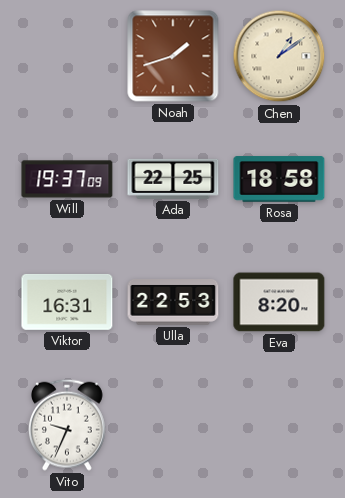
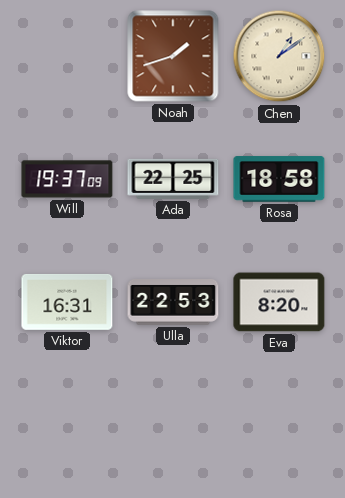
Vito: 9:34 -> none
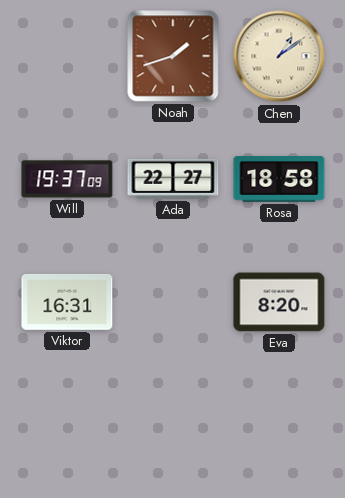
Ada: 22:25 -> 22:27
Ulla: 22:53 -> none
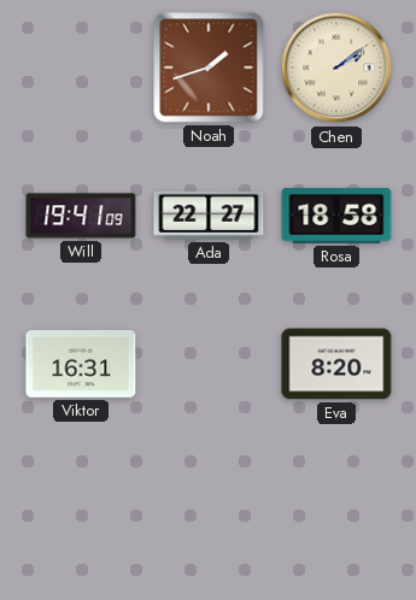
Chen: 1:09 -> 2:09
Will: 19:37 -> 19:41
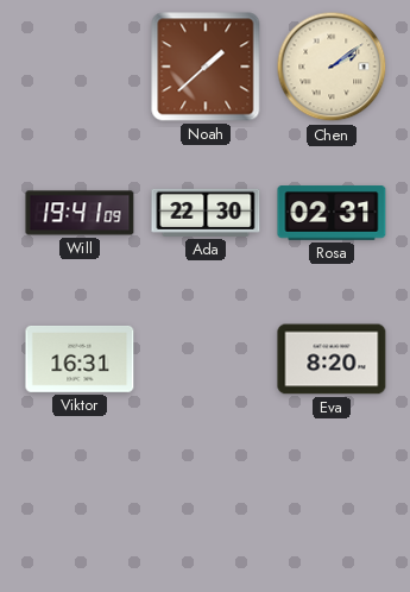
Noah: 1:42 -> 1:38
Ada: 22:27 -> 22:30
Rosa: 18:58 -> 02:31
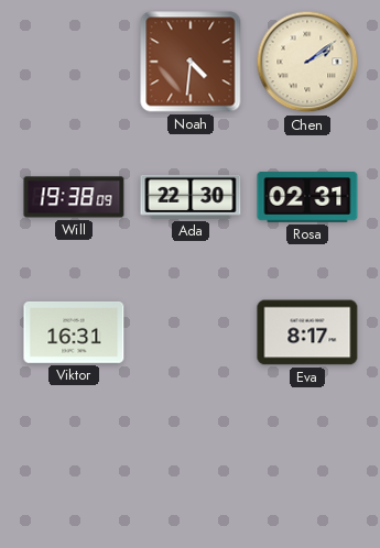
Noah: 1:38 -> 4:31
Will: 19:41 -> 19:38
Eva: 8:20 -> 8:17
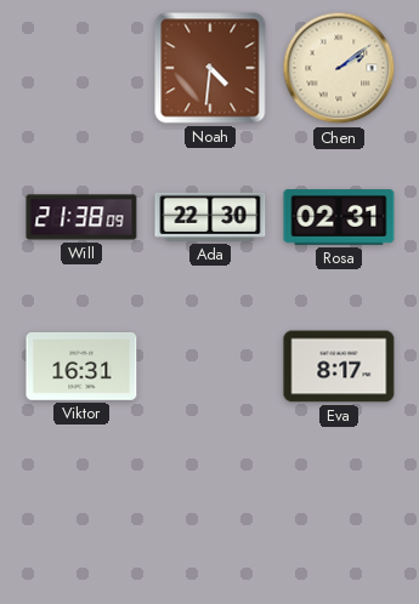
Will: 19:38 -> 21:38
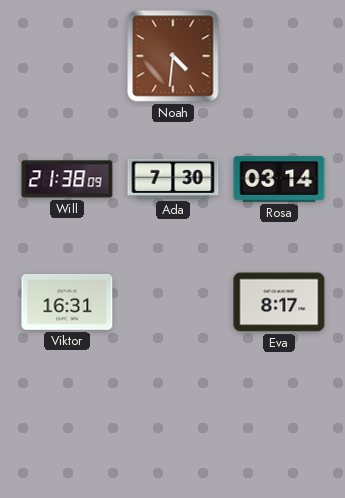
Chen: 2:09 -> none
Ada: 22:30 -> 7:30
Rosa: 02:31 -> 03:14
